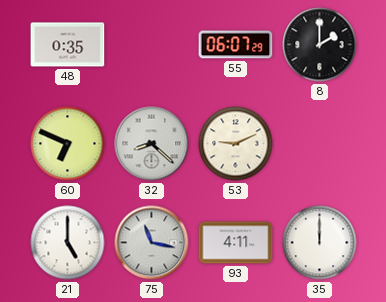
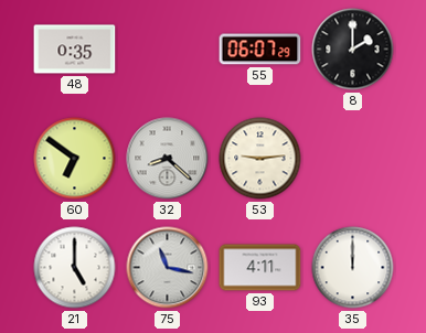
60: 6:49 -> 6:51
53: 9:11 -> 9:14
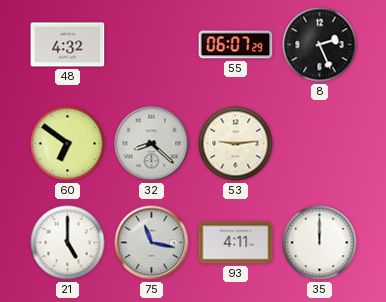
48: 0:35 -> 4:32
8: 2:00 -> 2:26
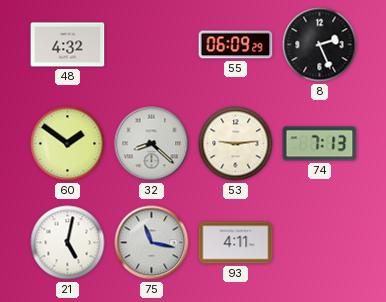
55: 06:07 -> 06:09
60: 6:51 -> 1:51
74: none -> 7:13
21: 5:00 -> 5:02
35: 12:00 -> none
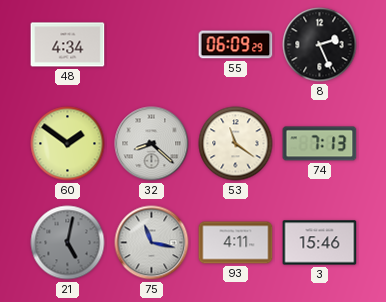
48: 4:32 -> 4:34
53: 9:14 -> 11:21
21 dial: white -> grey
3: none -> 15:46
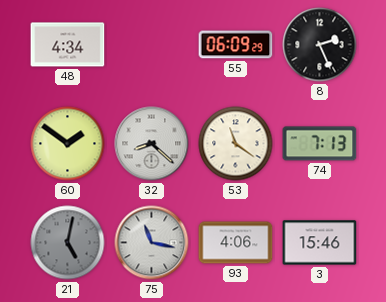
93: 4:11 -> 4:06
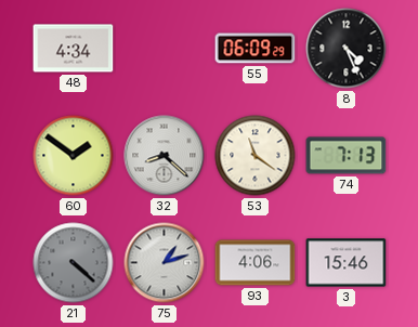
8: 2:26 -> 4:26
21: 5:02 -> 4:22
75: 11:17 -> 1:12
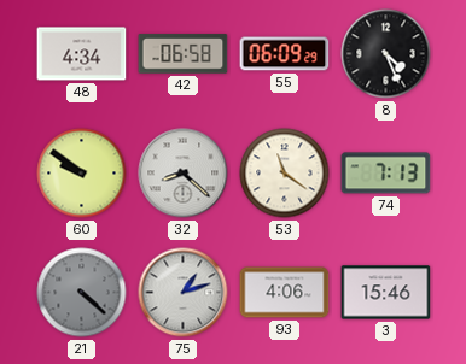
42: none -> 06:58
60: 1:51 -> 9:51
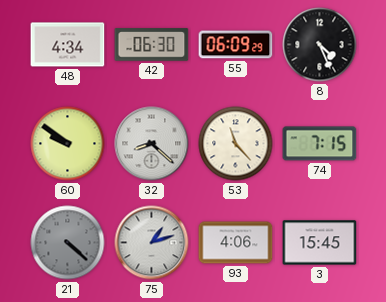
42: 06:58 -> 06:30
53: 11:21 -> 11:23
74: 7:13 -> 7:15
3: 15:46 -> 15:45
